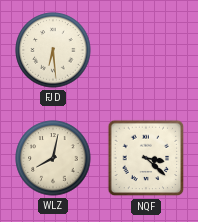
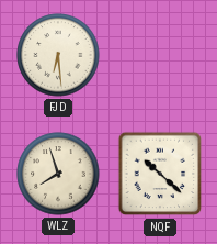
WLZ: 8:02 -> 7:57
NQF: 3:22 -> 10:22
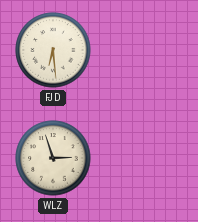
WLZ: 7:57 -> 2:57
NQF: 10:22 -> none
